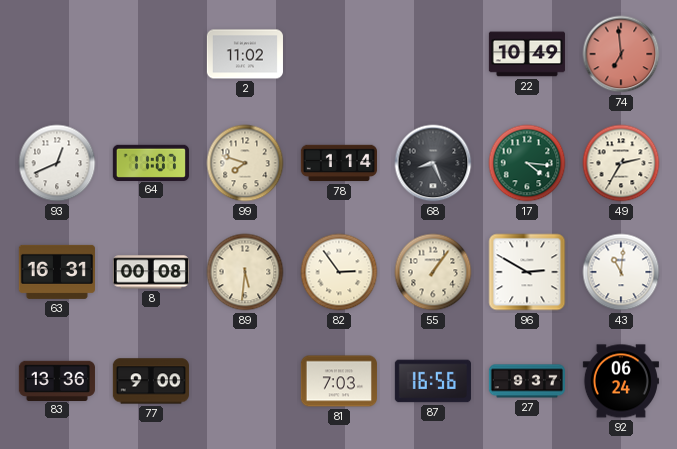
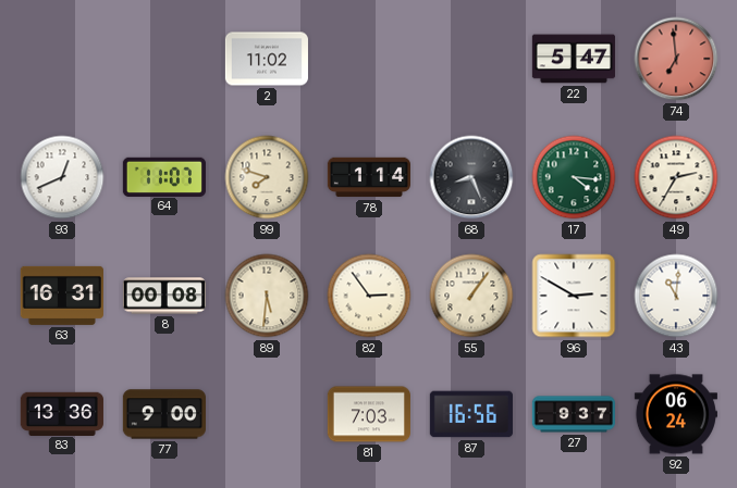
22: 10:49 -> 5:47
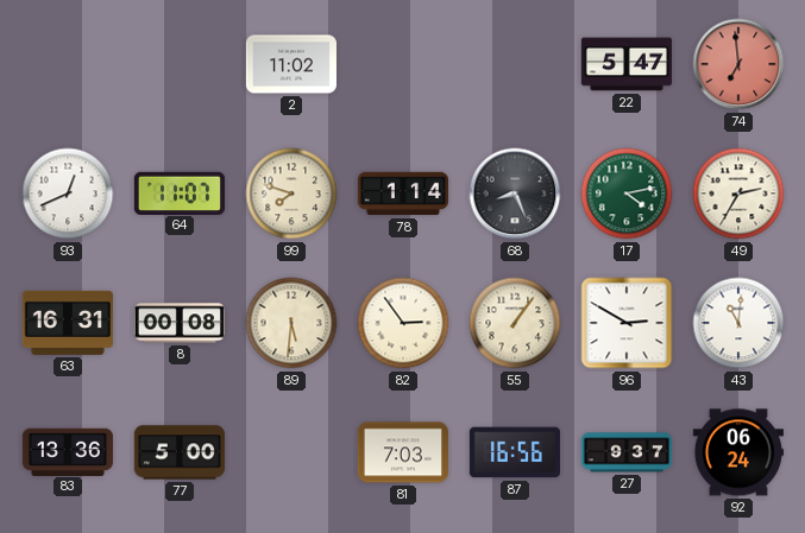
17: 4:16 -> 4:13
77: 9:00 -> 5:00
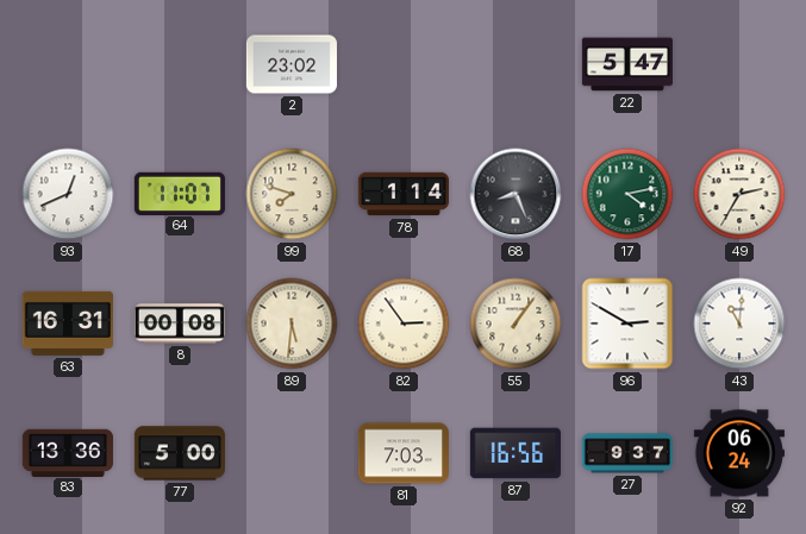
2: 11:02 -> 23:02
74: 6:59 -> none
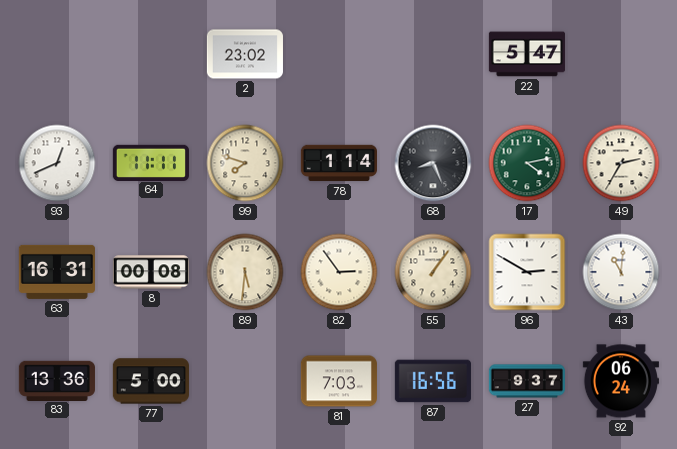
64: 11:07 -> 11:11
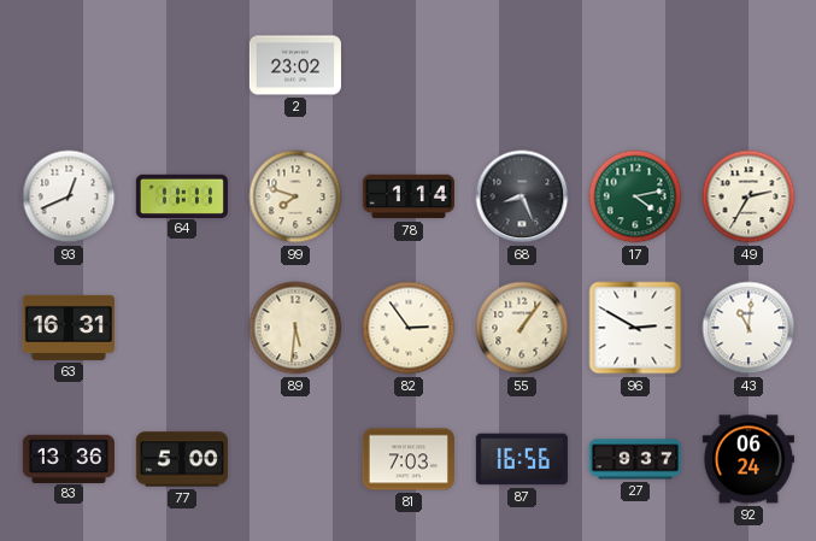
22: 5:47 -> none
8: 00:08 -> none
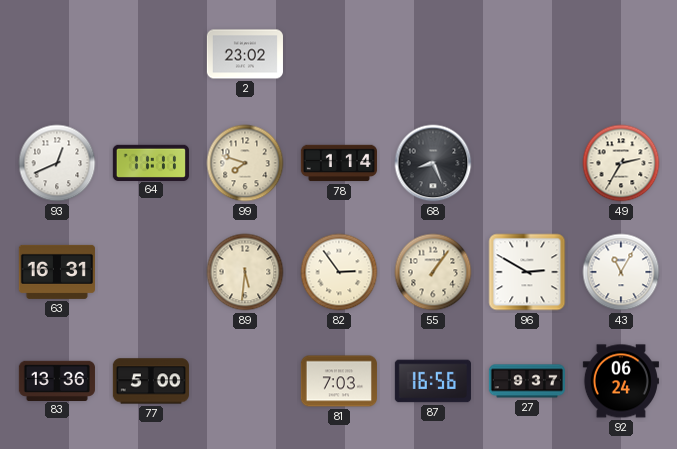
17: 4:13 -> none
43: 11:01 -> 11:05
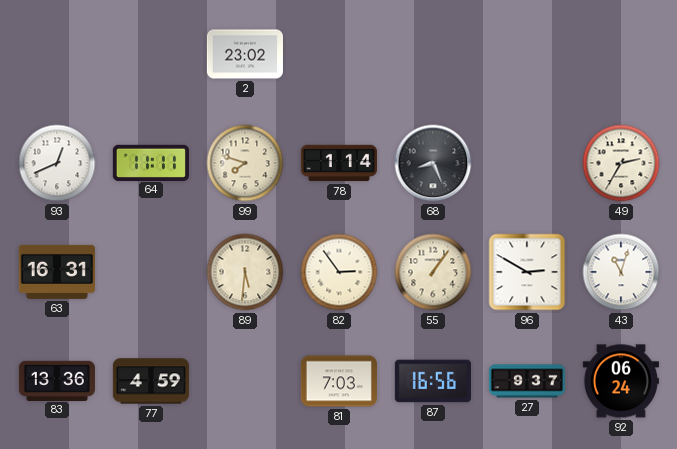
43: 11:05 -> 11:03
77: 5:00 -> 4:59
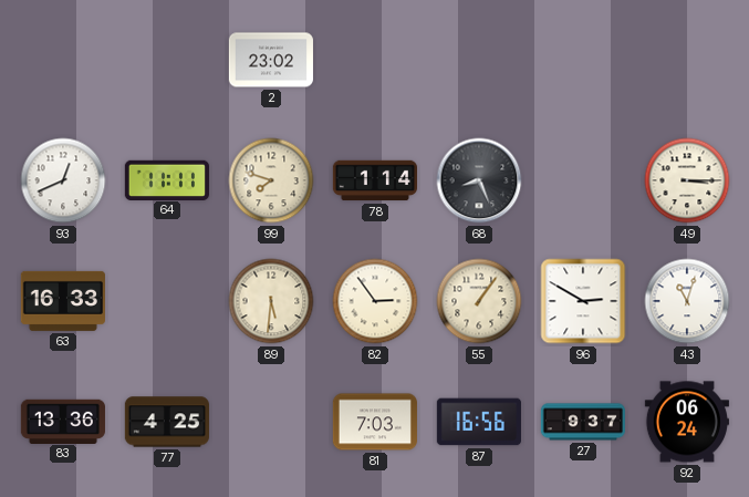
49: 2:35 -> 3:15
63: 16:31 -> 16:33
77: 4:59 -> 4:25
